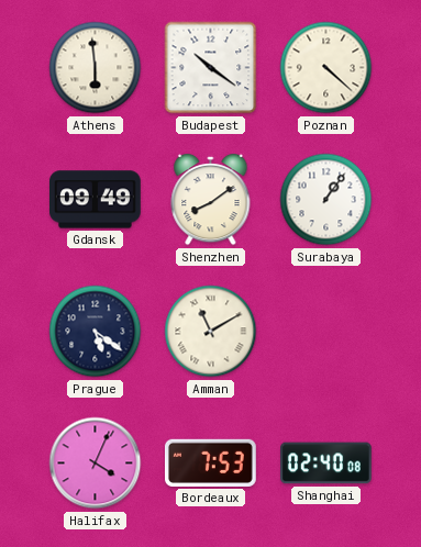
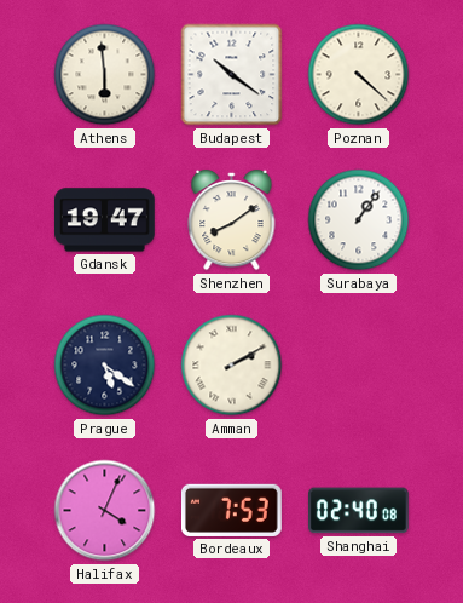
Gdansk: 09:49 -> 19:47
Amman: 11:10 -> 2:10
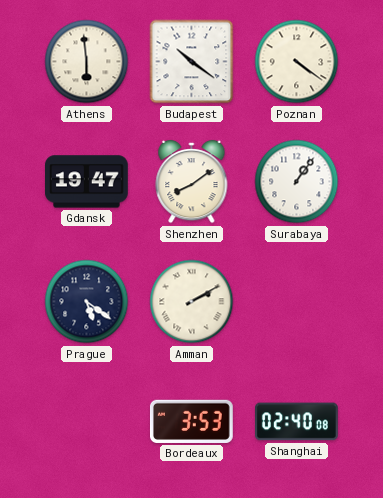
Poznan: 4:22 -> 4:21
Halifax: 4:04 -> none
Bordeaux: 7:53 -> 3:53
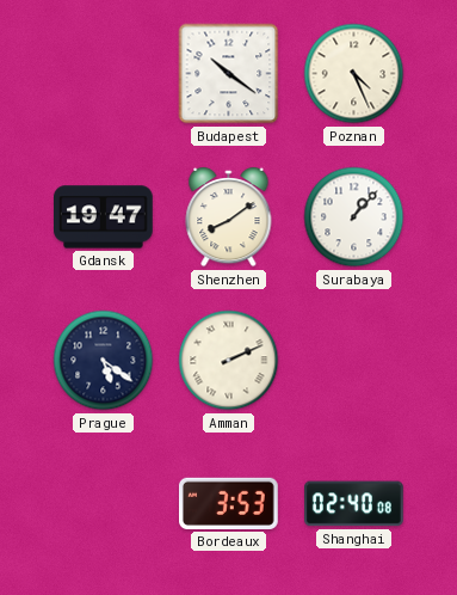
Athens: 5:59 -> none
Poznan: 4:21 -> 4:26
Surabaya: 1:06 -> 1:07
Amman: 2:10 -> 2:11
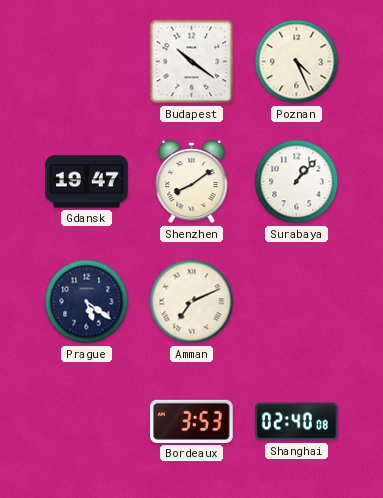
Amman: 2:11 -> 7:11
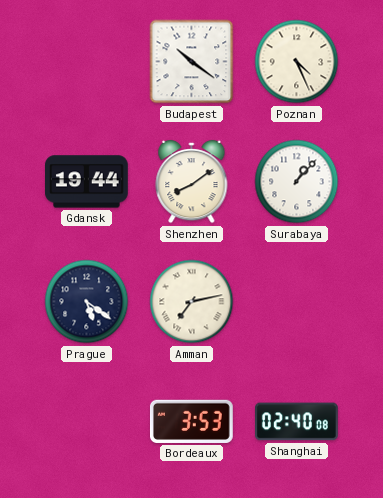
Gdansk: 19:47 -> 19:44
Amman: 7:11 -> 7:13
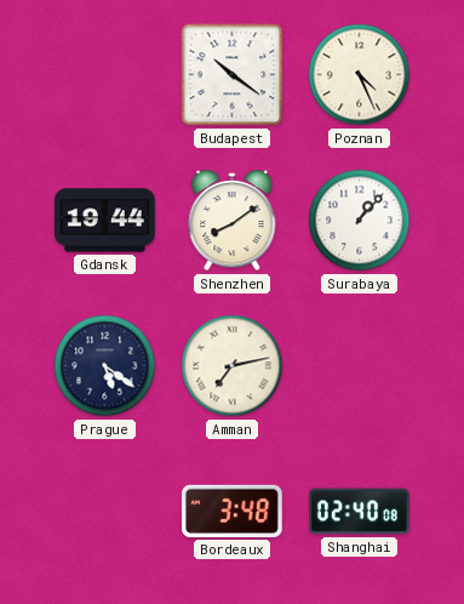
Bordeaux: 3:53 -> 3:48
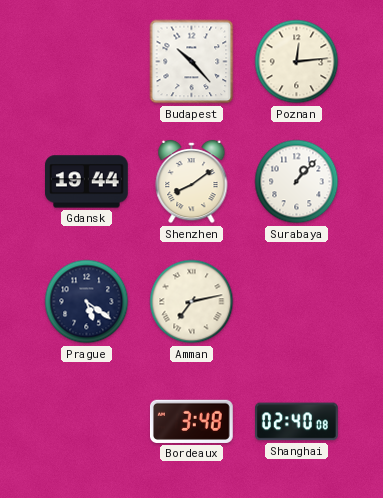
Budapest: 10:21 -> 10:23
Poznan: 4:26 -> 12:14
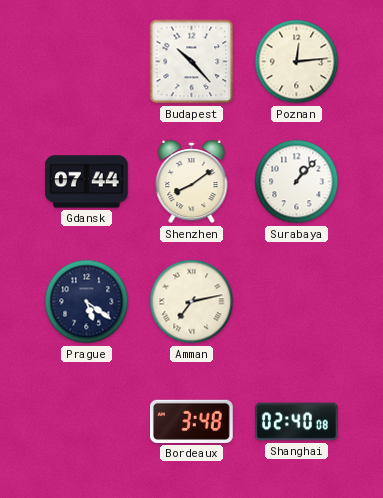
Gdansk: 19:44 -> 07:44
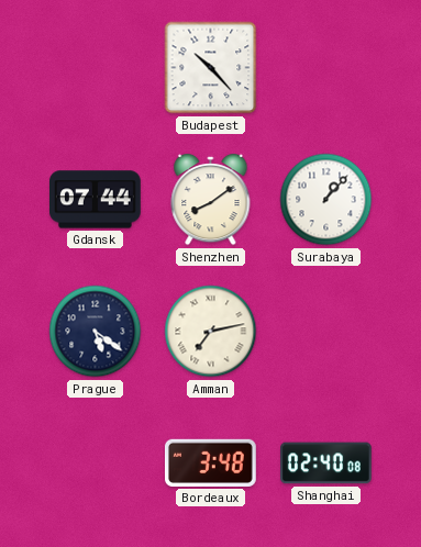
Poznan: 12:14 -> none
